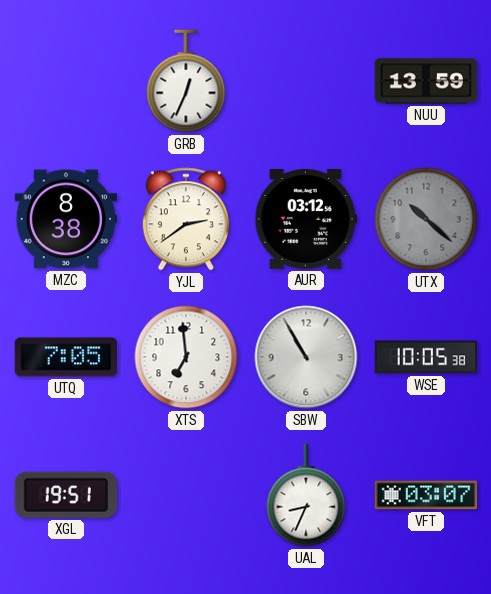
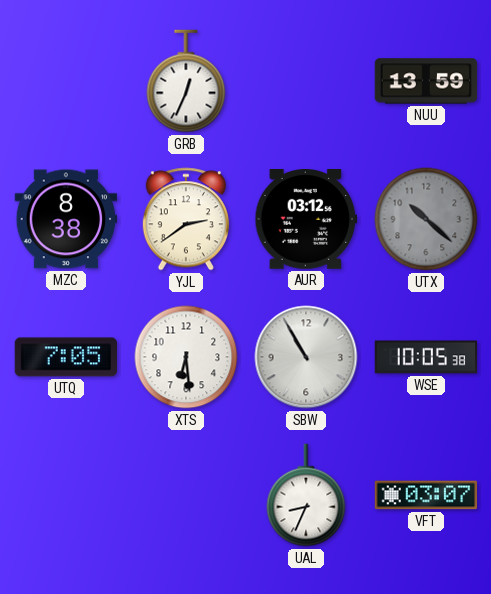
XTS: 6:59 -> 6:29
XGL: 19:51 -> none
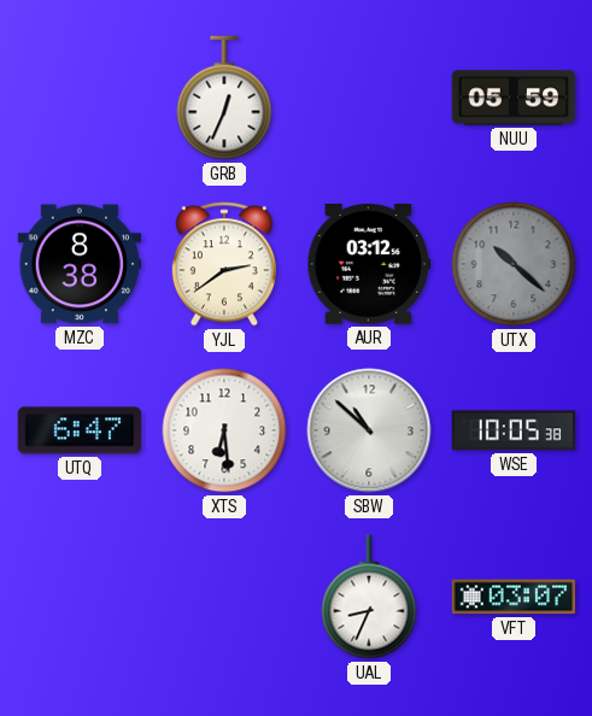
NUU: 13:59 -> 05:59
UTQ: 7:05 -> 6:47
SBW: 10:55 -> 10:52
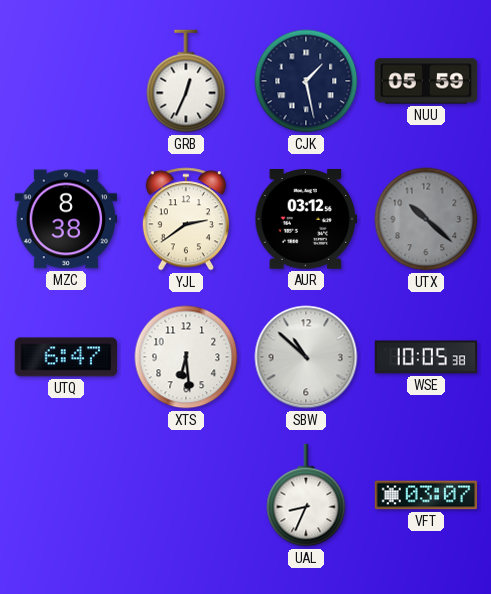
CJK: none -> 1:28
